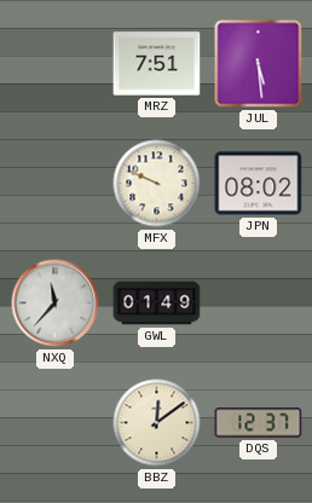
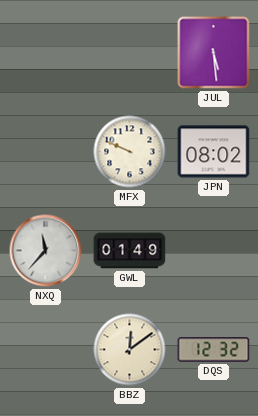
MRZ: 7:51 -> none
DQS: 12:37 -> 12:32
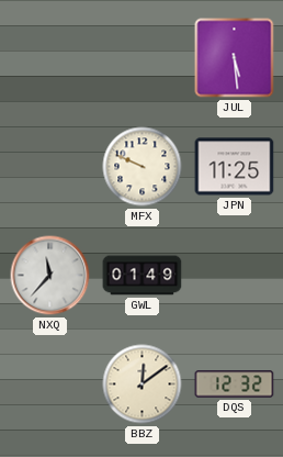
JPN: 08:02 -> 11:25
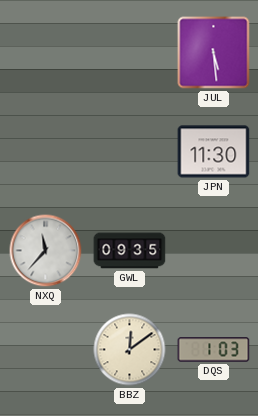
MFX: 9:49 -> none
JPN: 11:25 -> 11:30
GWL: 01:49 -> 09:35
DQS: 12:32 -> 1:03
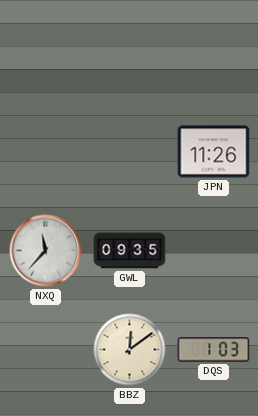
JUL: 5:29 -> none
JPN: 11:30 -> 11:26
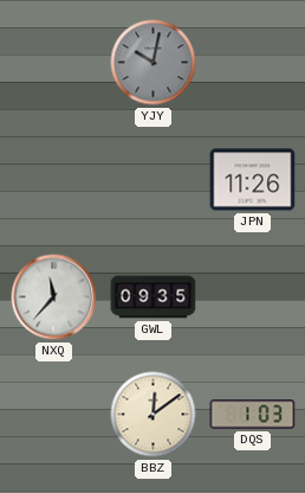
YJY: none -> 10:02
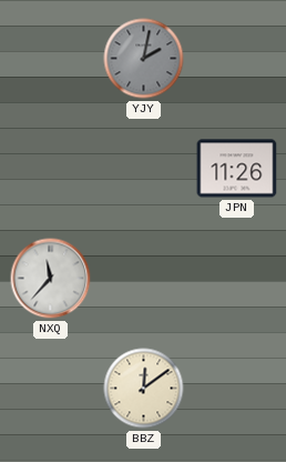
YJY: 10:02 -> 2:02
GWL: 09:35 -> none
DQS: 1:03 -> none
